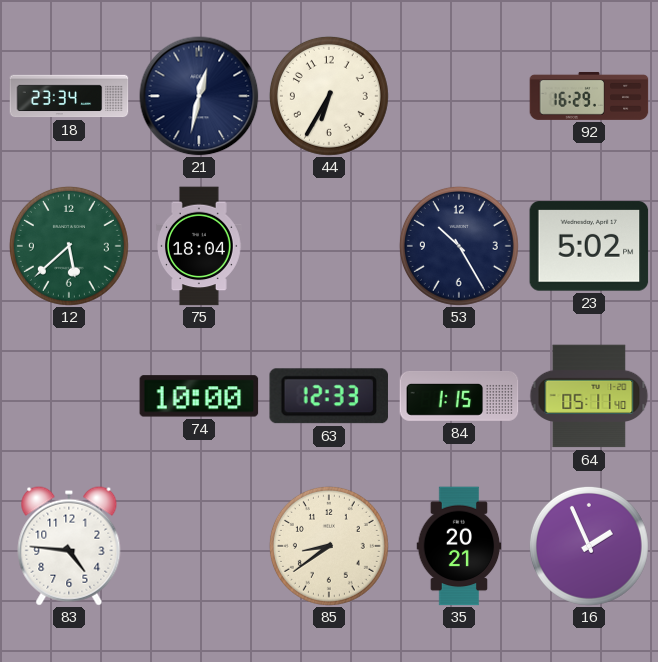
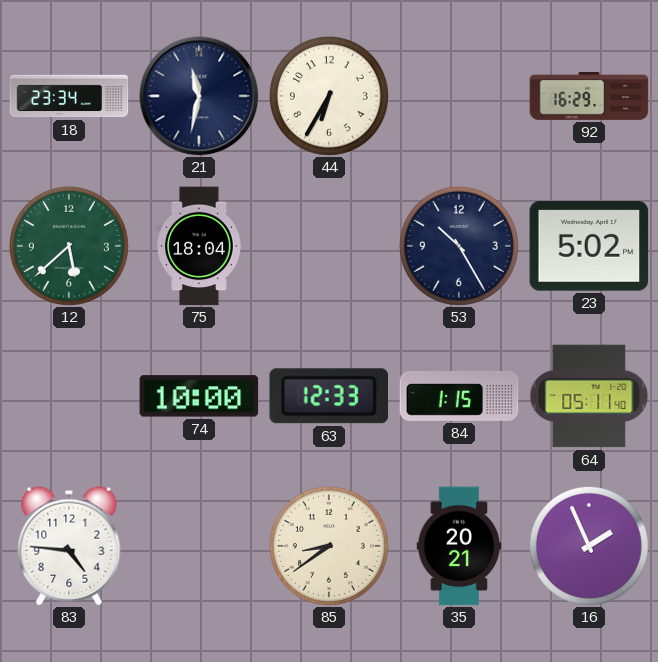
21: 12:32 -> 11:32
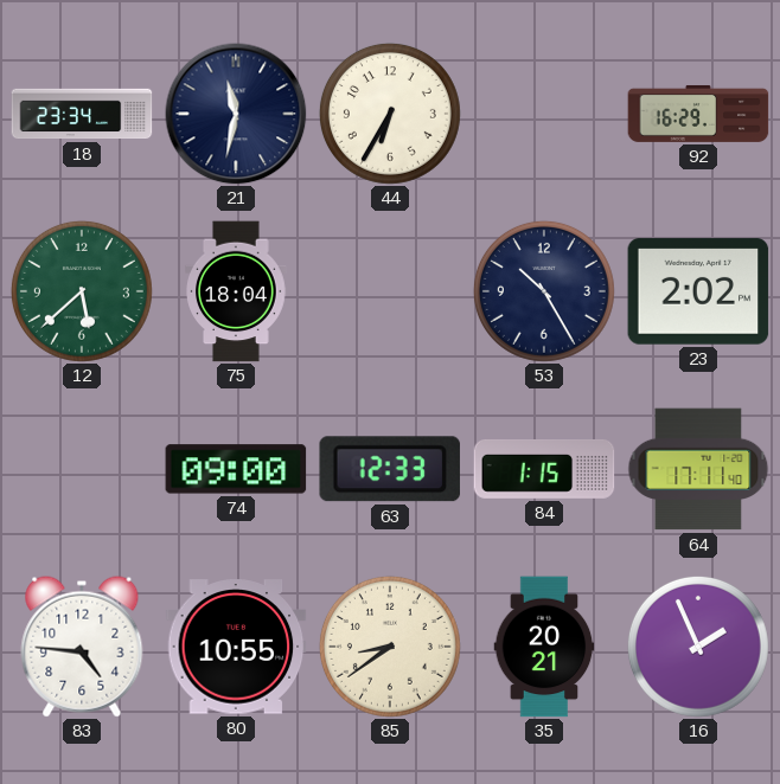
23: 5:02 -> 2:02
74: 10:00 -> 09:00
64: 05:11 -> 17:11
80: none -> 10:55
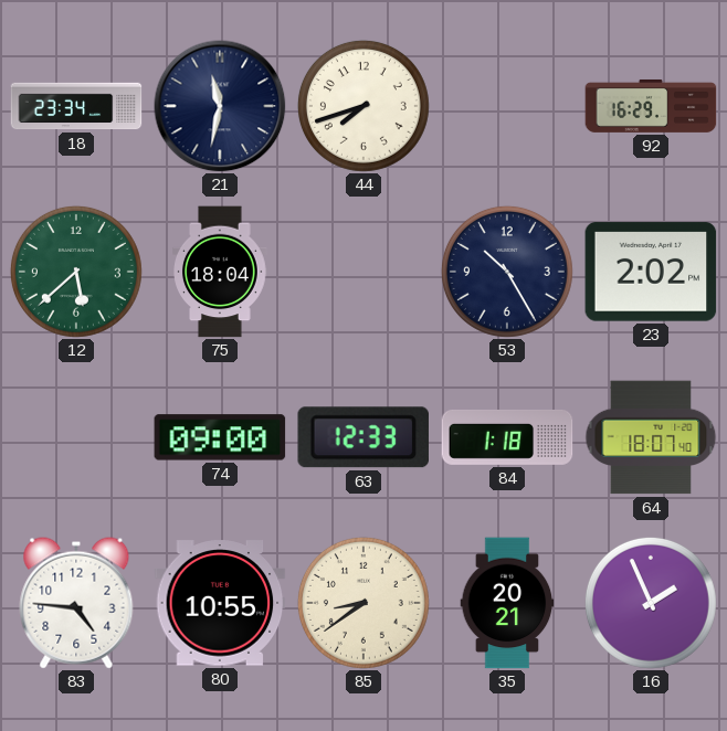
44: 6:35 -> 7:42
84: 1:15 -> 1:18
64: 17:11 -> 18:07
